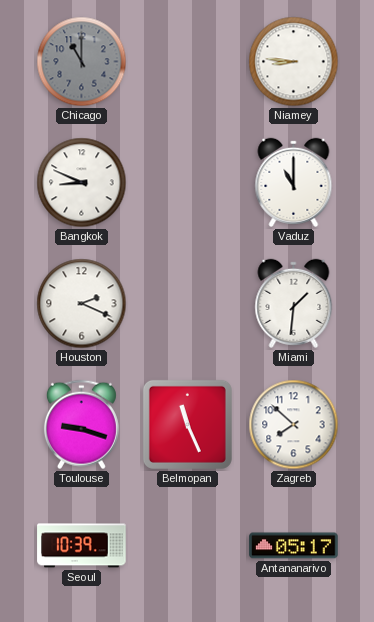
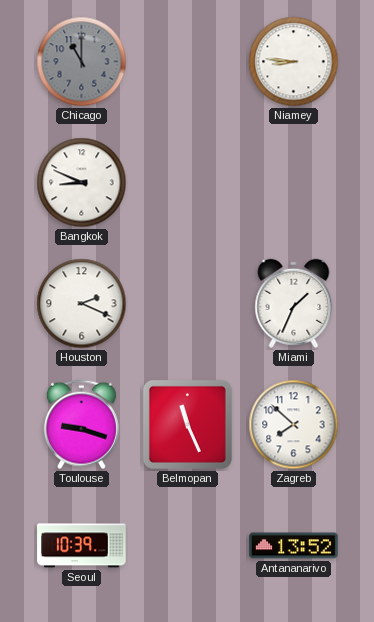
Vaduz: 11:00 -> none
Miami: 1:31 -> 1:34
Antananarivo: 05:17 -> 13:52
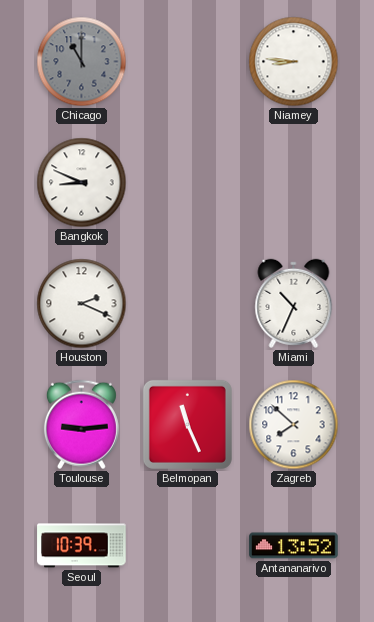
Miami: 1:34 -> 10:34
Toulouse: 9:18 -> 9:14
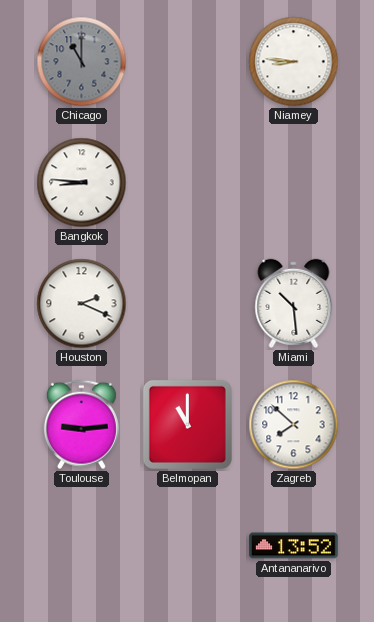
Bangkok: 8:49 -> 8:46
Miami: 10:34 -> 10:29
Belmopan: 11:26 -> 11:00
Seoul: 10:39 -> none
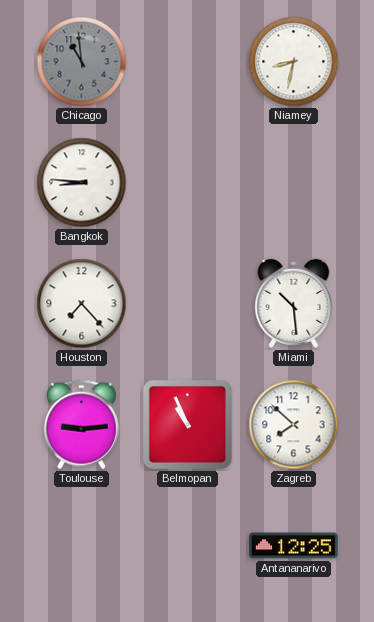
Chicago: 11:00 -> 10:59
Niamey: 8:46 -> 8:32
Houston: 2:19 -> 7:23
Belmopan: 11:00 -> 10:56
Antananarivo: 13:52 -> 12:25
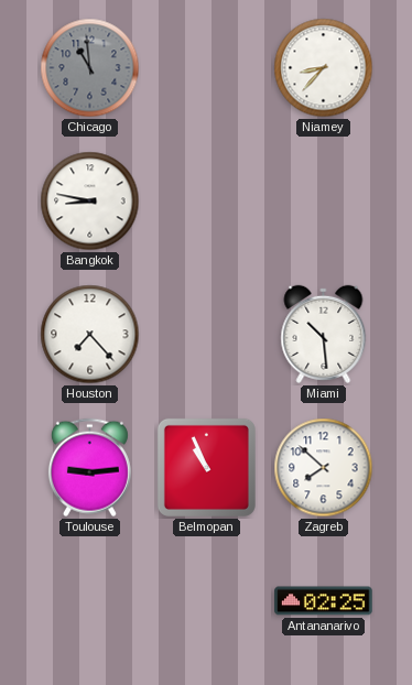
Niamey: 8:32 -> 8:37
Bangkok: 8:46 -> 8:47
Antananarivo: 12:25 -> 02:25
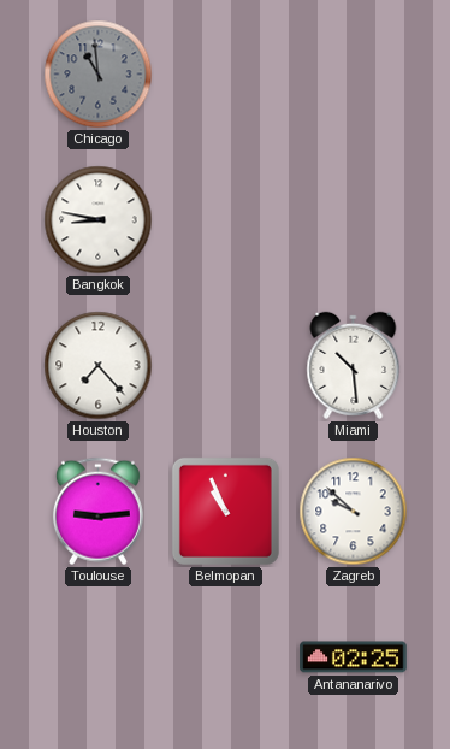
Niamey: 8:37 -> none
Zagreb: 7:52 -> 9:52
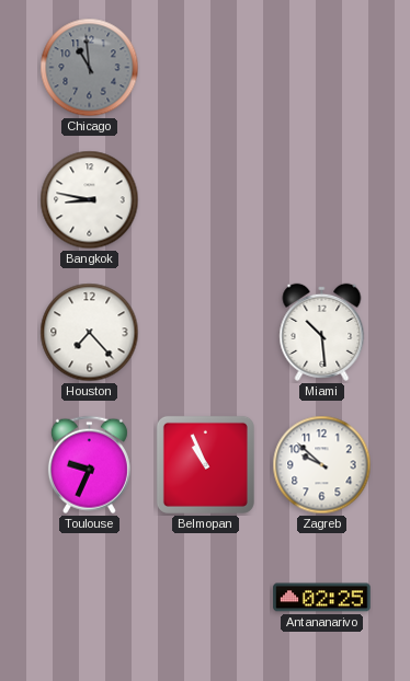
Toulouse: 9:14 -> 9:34
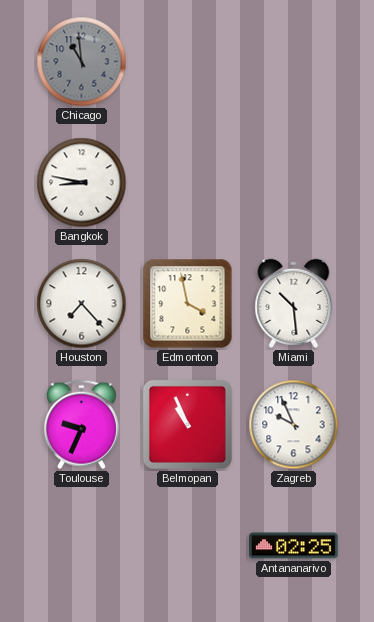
Edmonton: none -> 3:58
Zagreb: 9:52 -> 9:56
